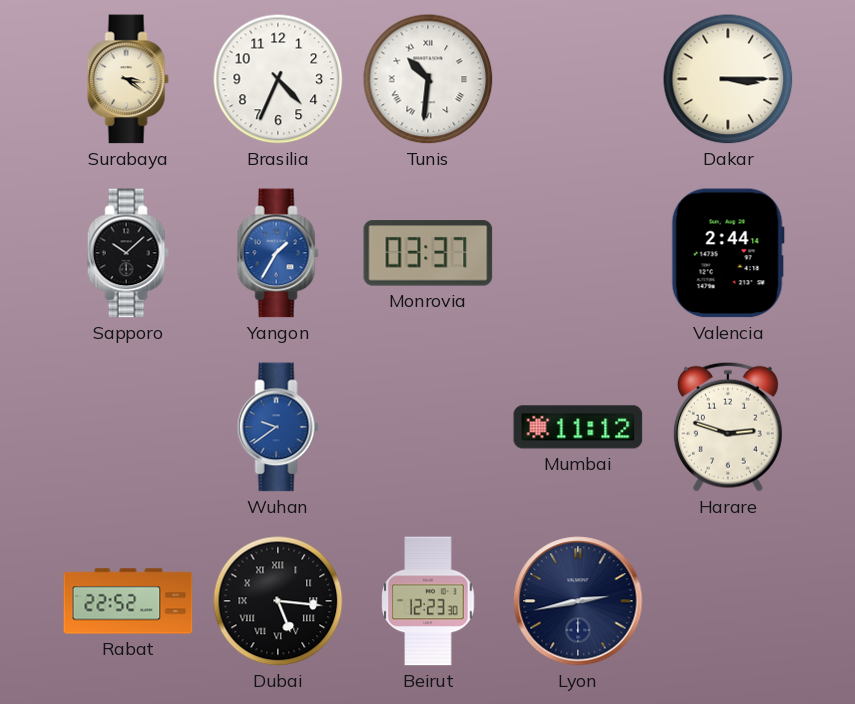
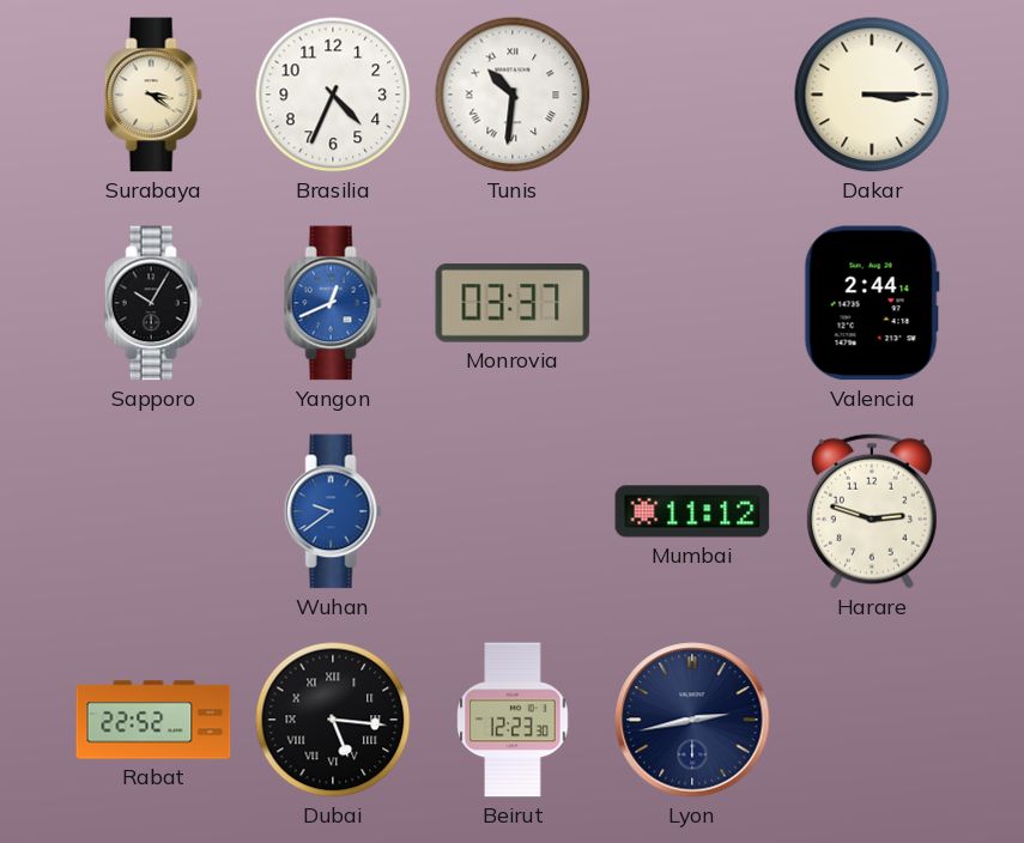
Sapporo: 10:08 -> 10:05
Yangon: 1:35 -> 12:41
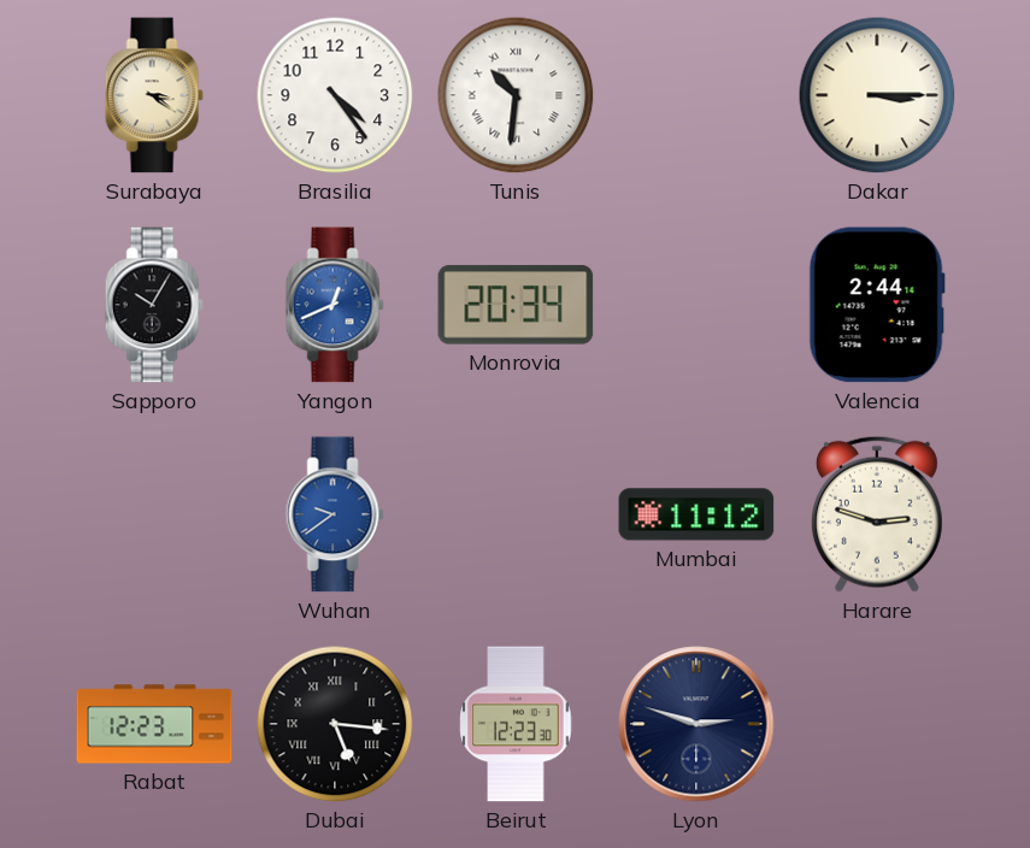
Brasilia: 4:34 -> 4:24
Monrovia: 03:37 -> 20:34
Rabat: 22:52 -> 12:23
Lyon: 2:43 -> 2:48
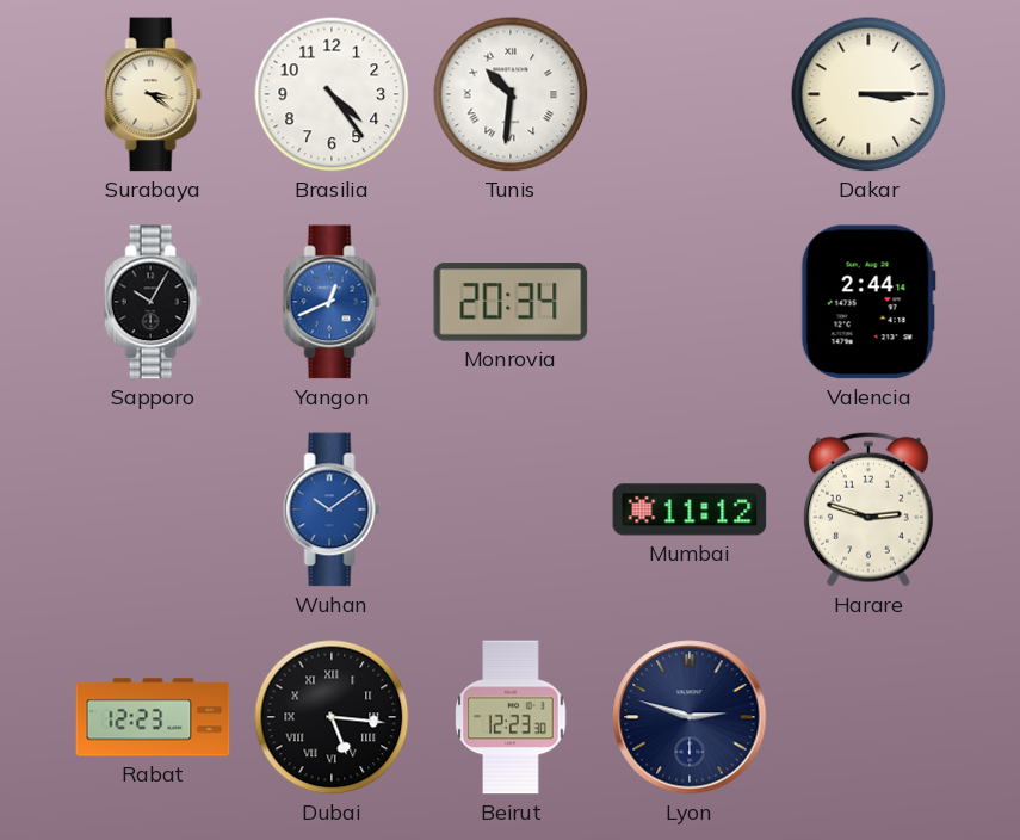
Wuhan: 9:39 -> 10:09
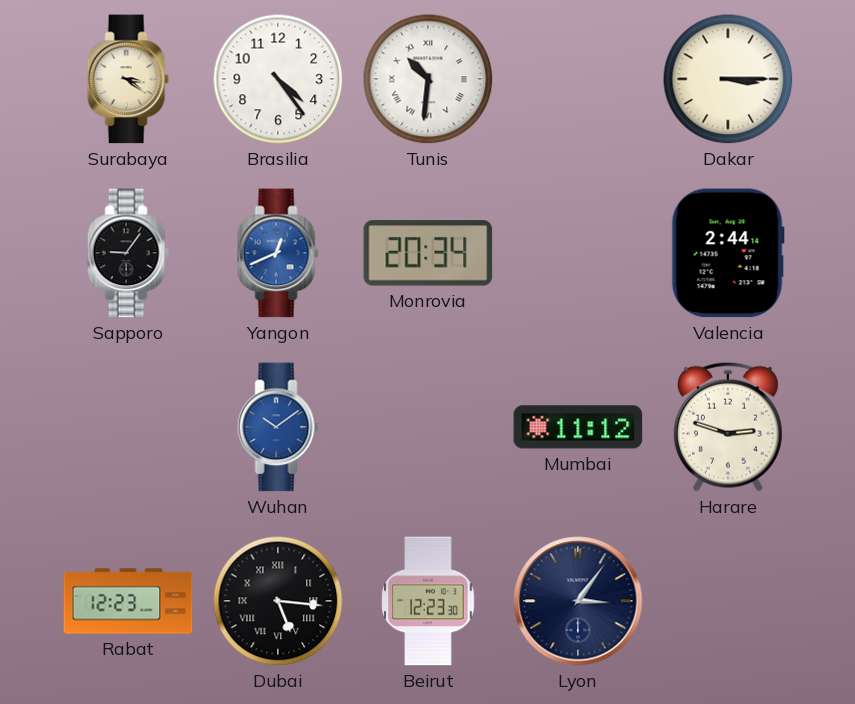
Sapporo: 10:05 -> 9:06
Lyon: 2:48 -> 3:06
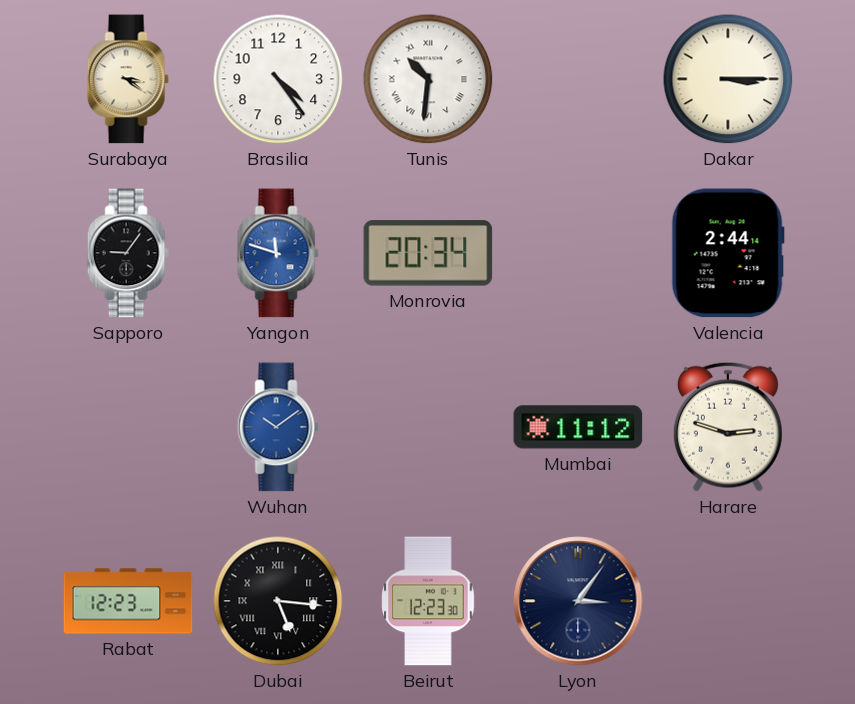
Yangon: 12:41 -> 11:48
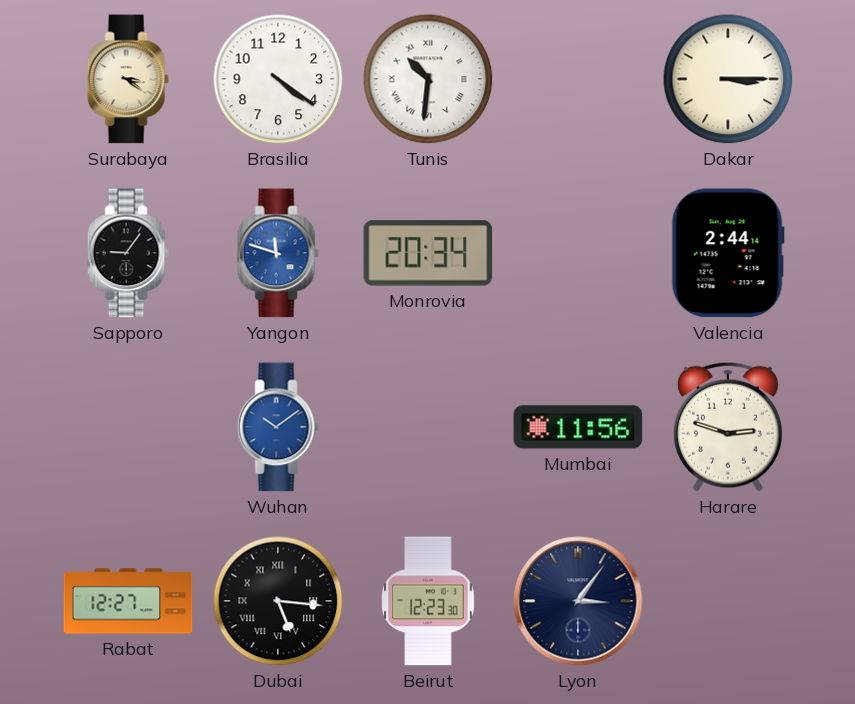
Brasilia: 4:24 -> 4:21
Mumbai: 11:12 -> 11:56
Rabat: 12:23 -> 12:27
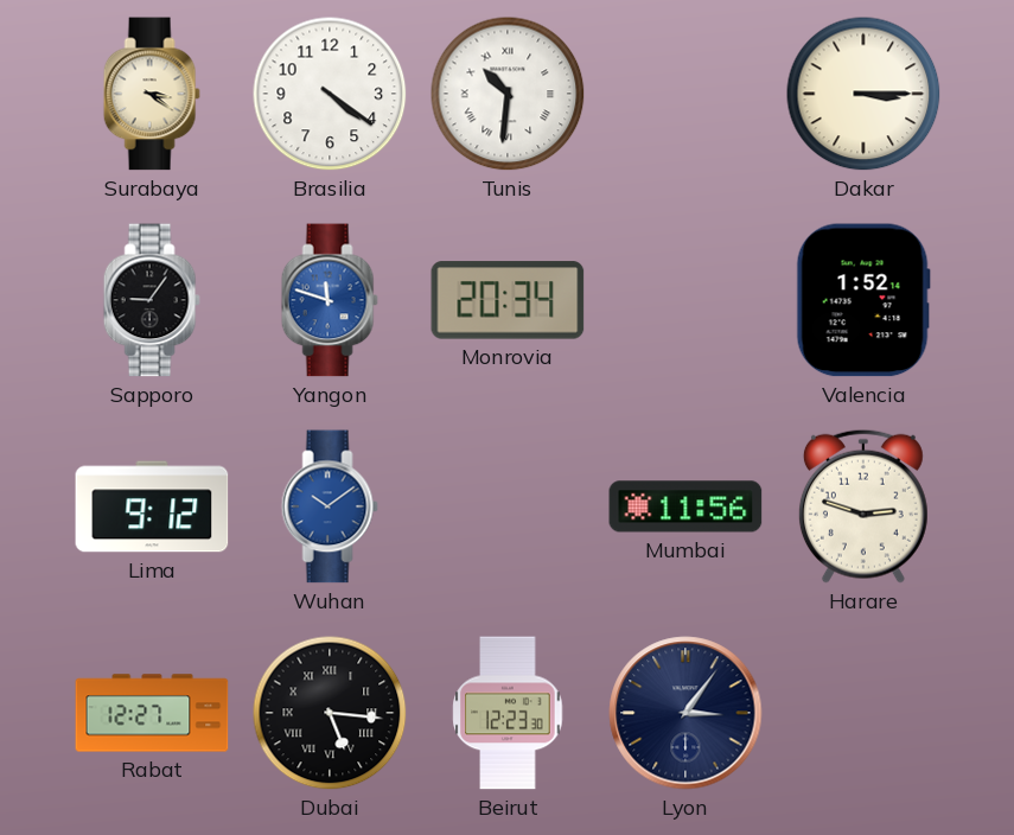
Valencia: 2:44 -> 1:52
Lima: none -> 9:12
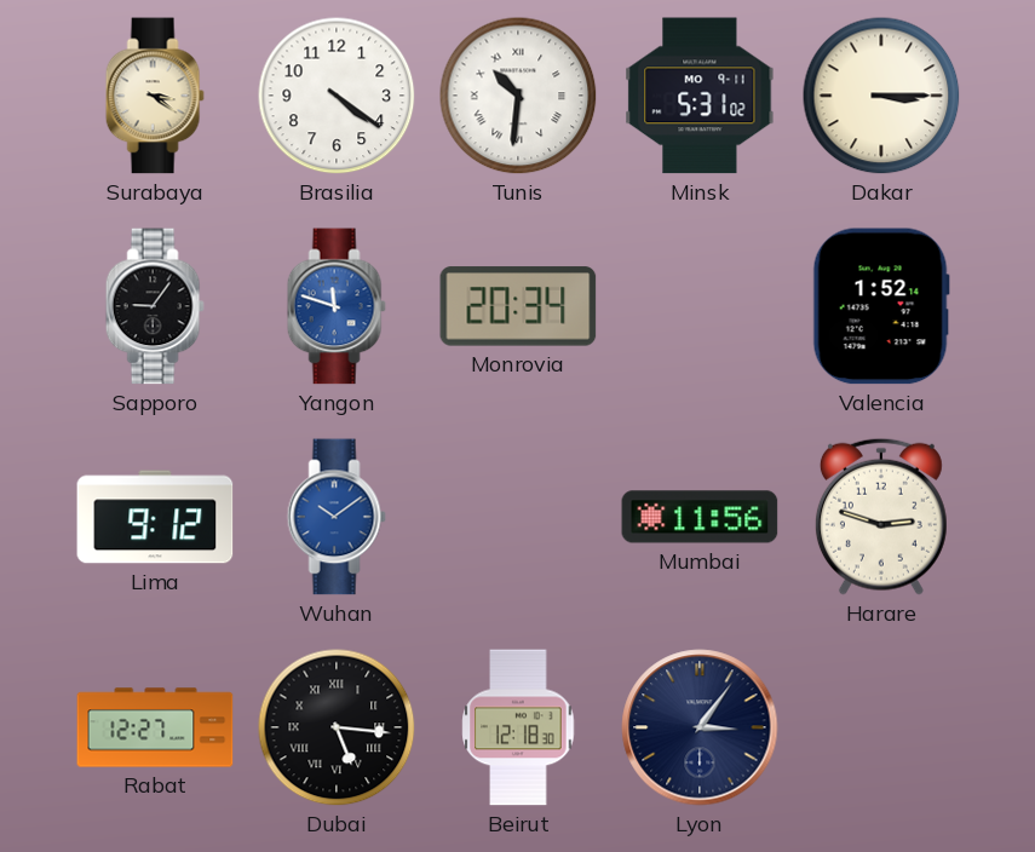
Minsk: none -> 5:31
Beirut: 12:23 -> 12:18
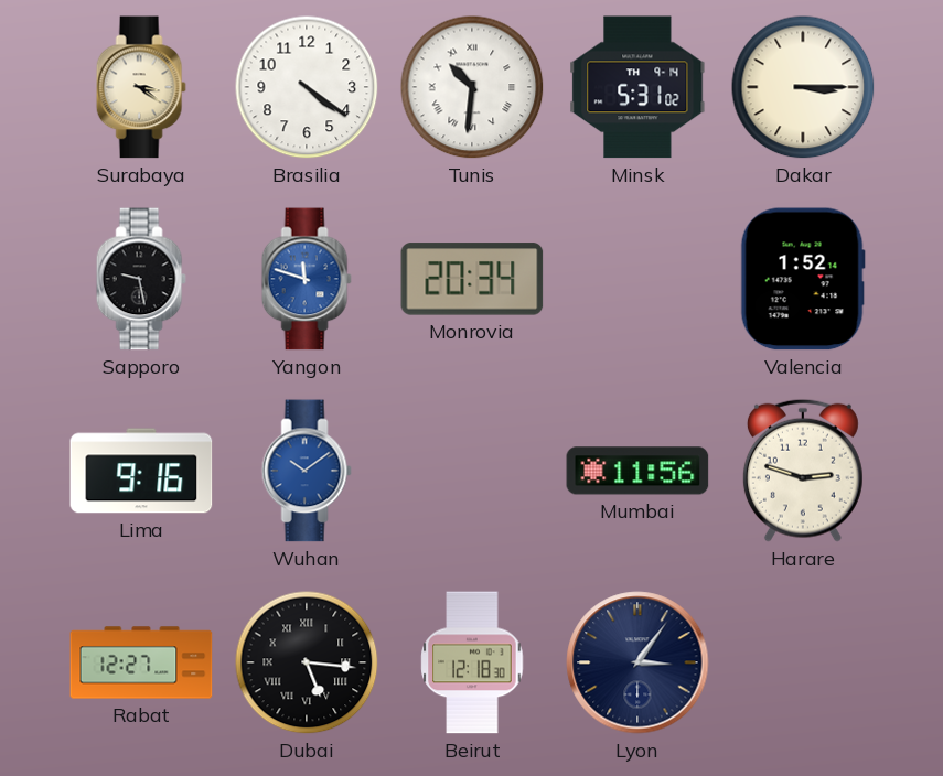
Minsk date: MO 9-11 -> TH 9-14
Sapporo: 9:06 -> 9:28
Lima: 9:12 -> 9:16
